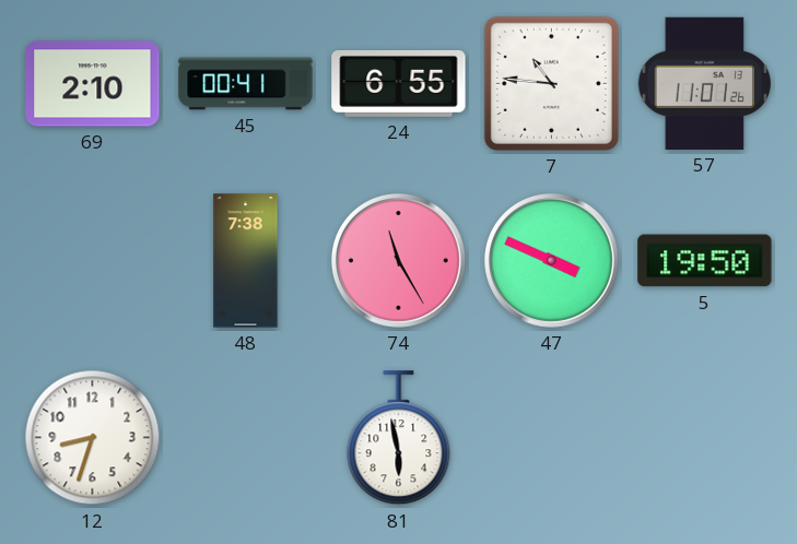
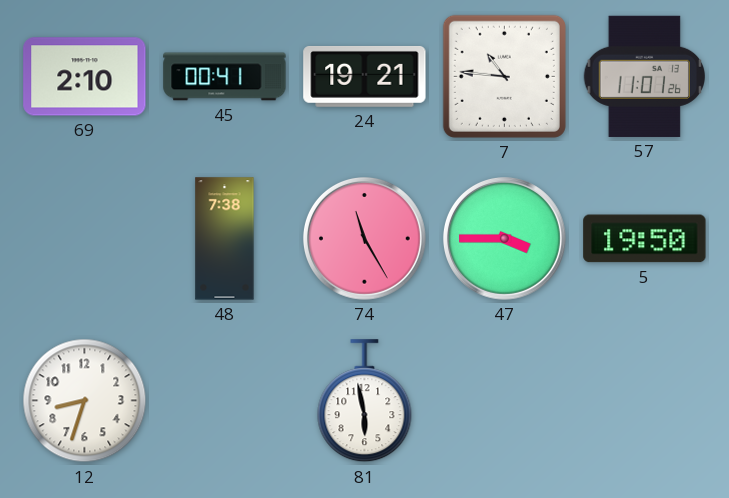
24: 6:55 -> 19:21
47: 3:49 -> 3:45
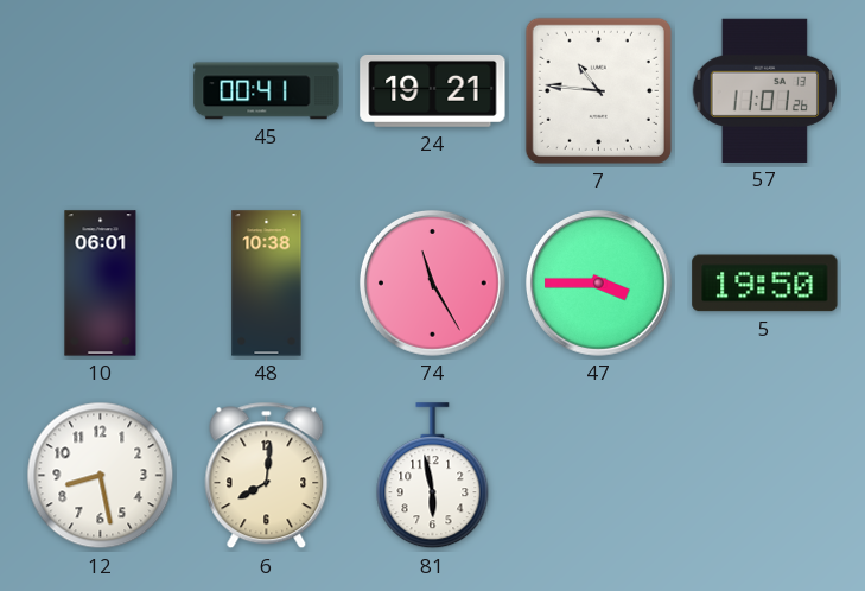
69: 2:10 -> none
10: none -> 06:01
48: 7:38 -> 10:38
12: 8:33 -> 8:28
6: none -> 8:01
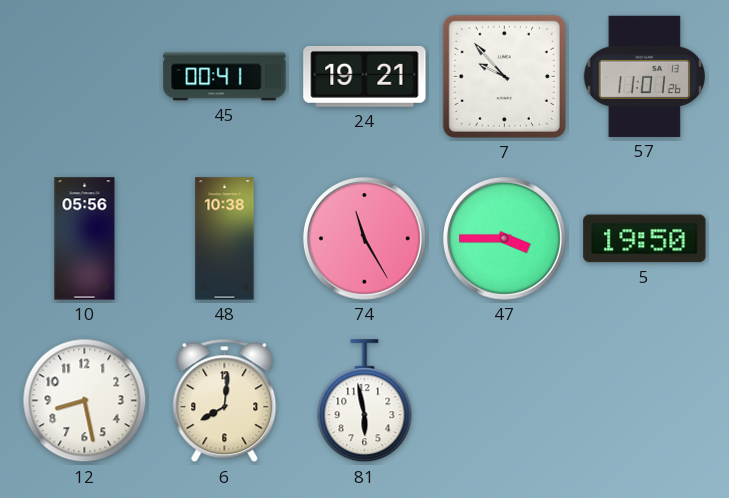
7: 10:46 -> 9:53
10: 06:01 -> 05:56
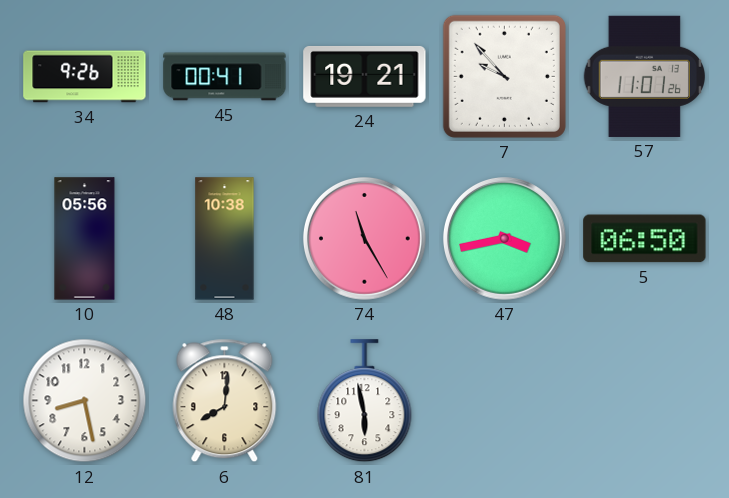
34: none -> 9:26
47: 3:45 -> 3:43
5: 19:50 -> 06:50
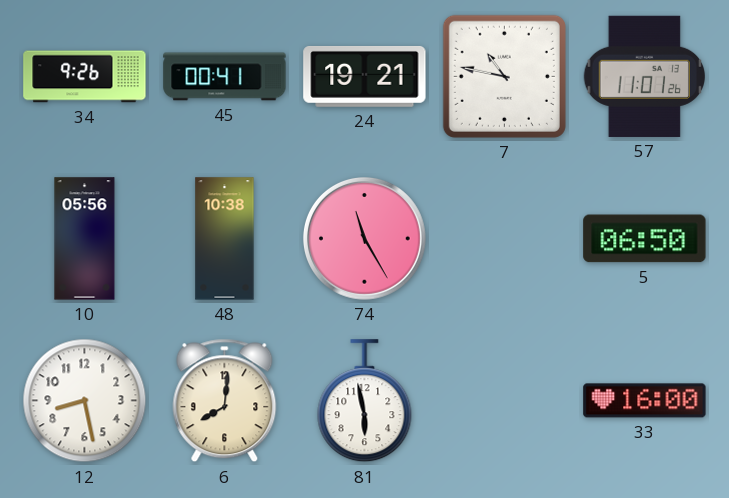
7: 9:53 -> 10:47
47: 3:43 -> none
33: none -> 16:00
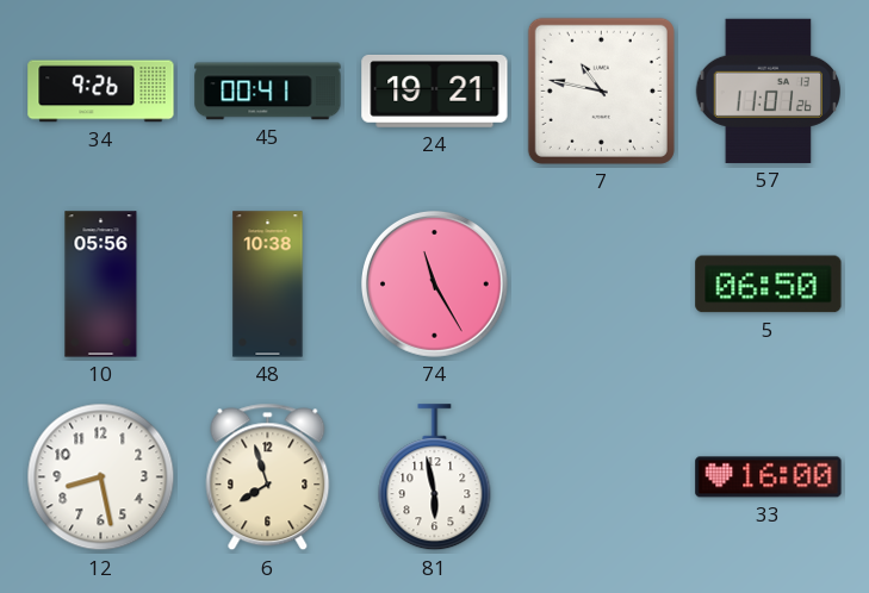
6: 8:01 -> 7:57
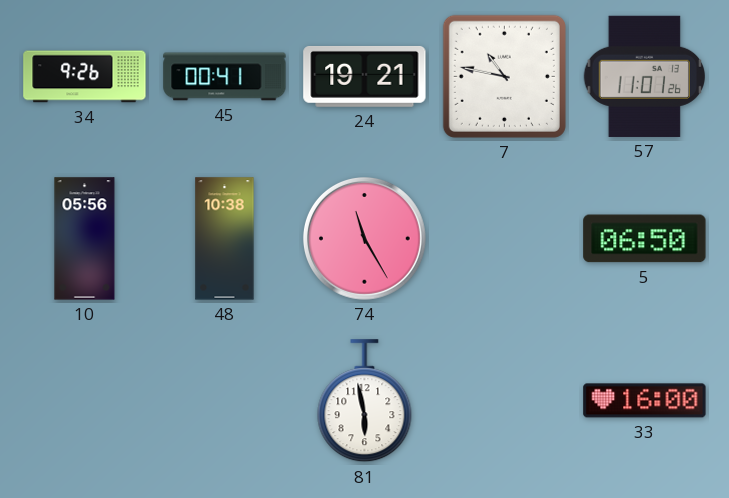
12: 8:28 -> none
6: 7:57 -> none
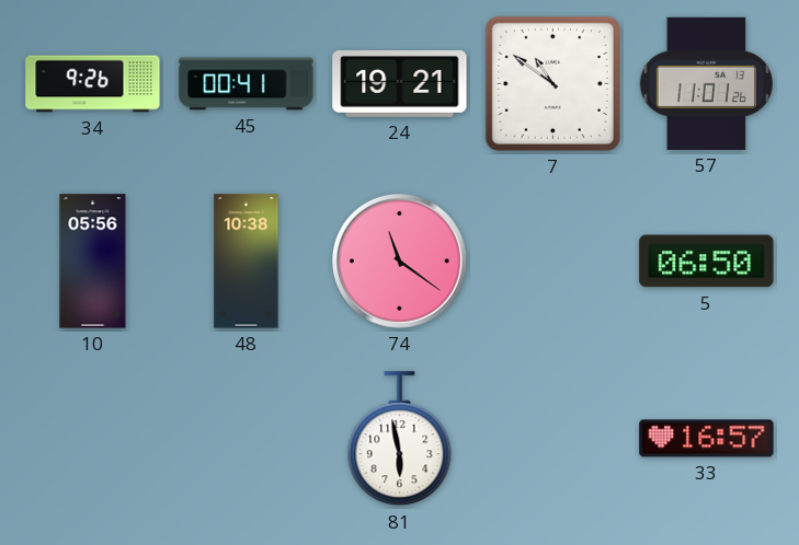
7: 10:47 -> 10:51
74: 11:25 -> 11:21
33: 16:00 -> 16:57
